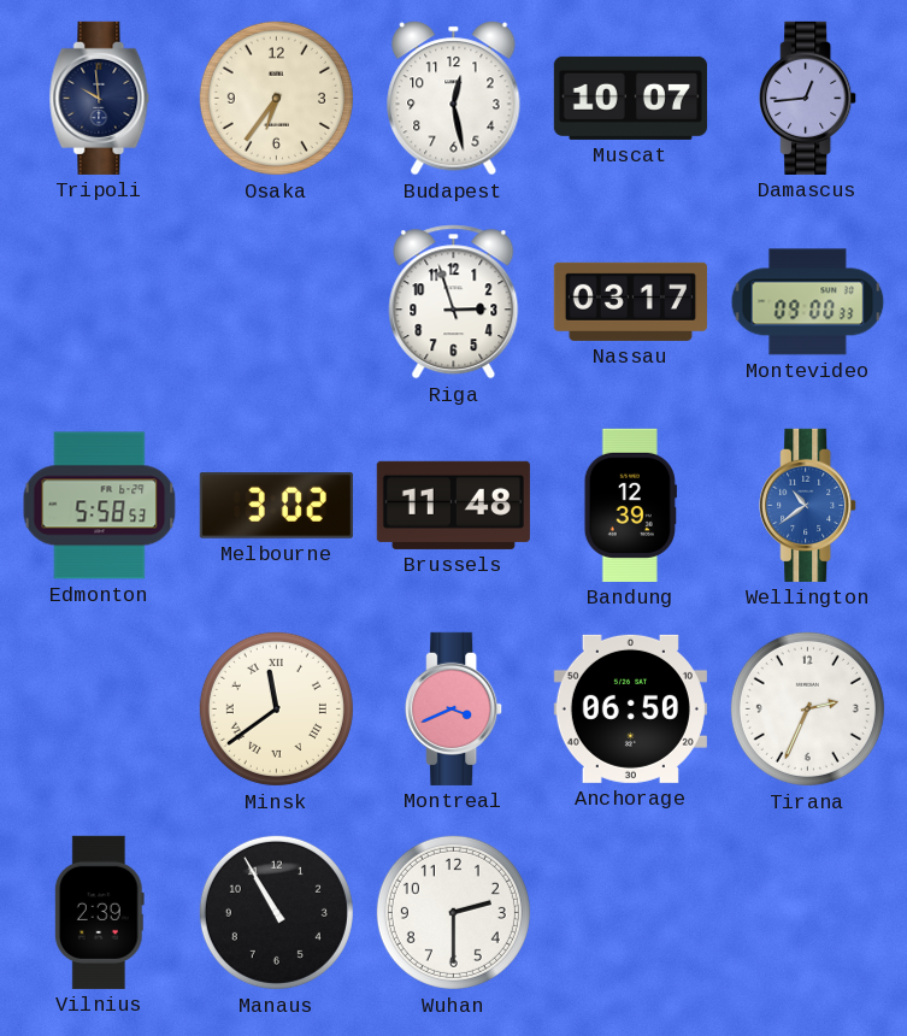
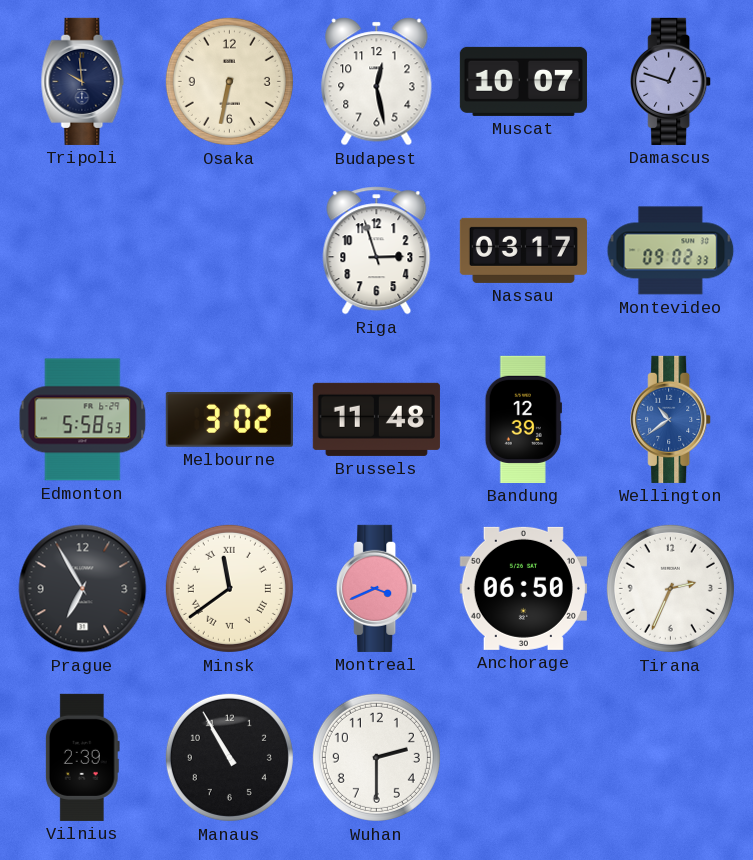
Osaka: 6:36 -> 6:32
Damascus: 12:44 -> 12:48
Montevideo: 09:00 -> 09:02
Prague: none -> 6:55
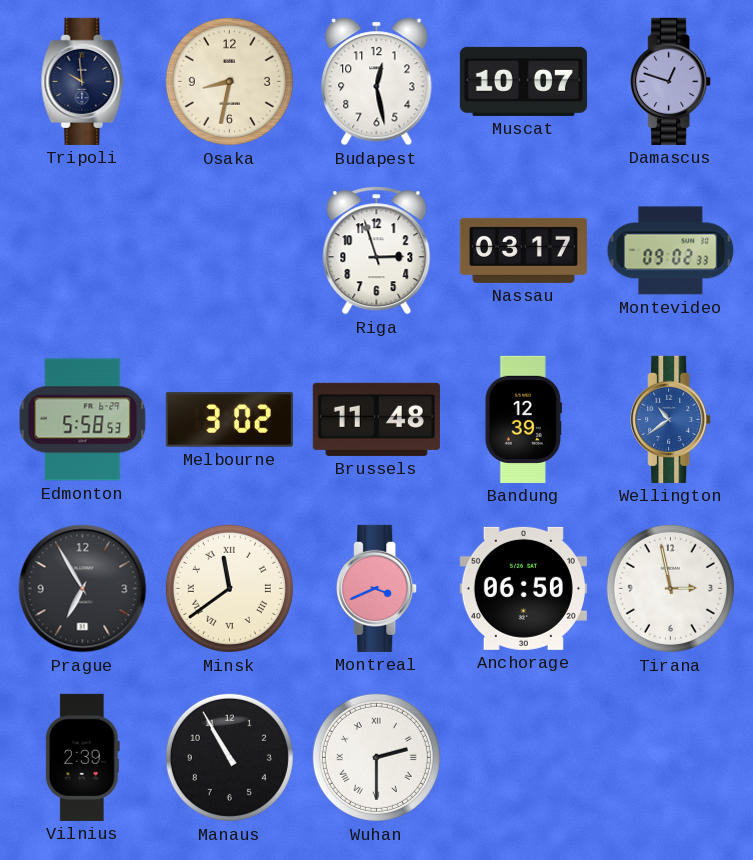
Osaka: 6:32 -> 8:32
Tirana: 2:34 -> 2:58
Wuhan numerals: Arabic -> Roman
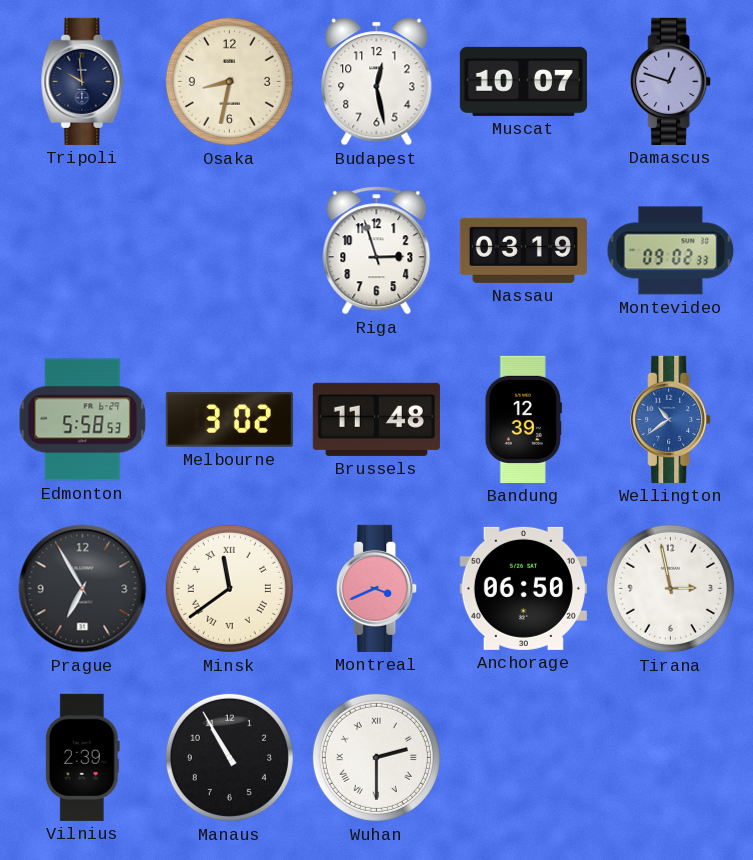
Nassau: 03:17 -> 03:19
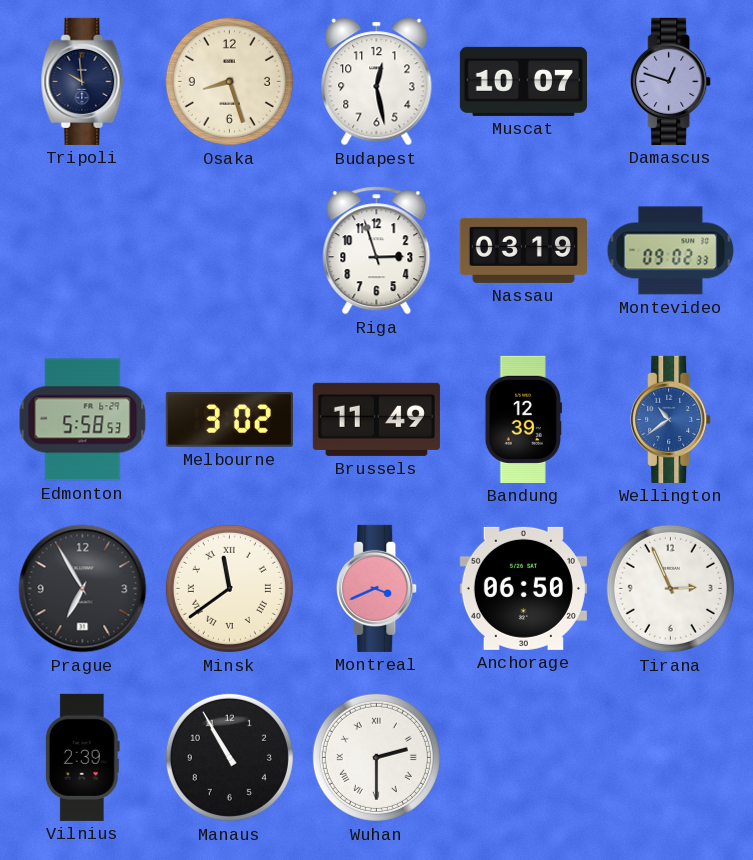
Osaka: 8:32 -> 8:27
Brussels: 11:48 -> 11:49
Tirana: 2:58 -> 2:56
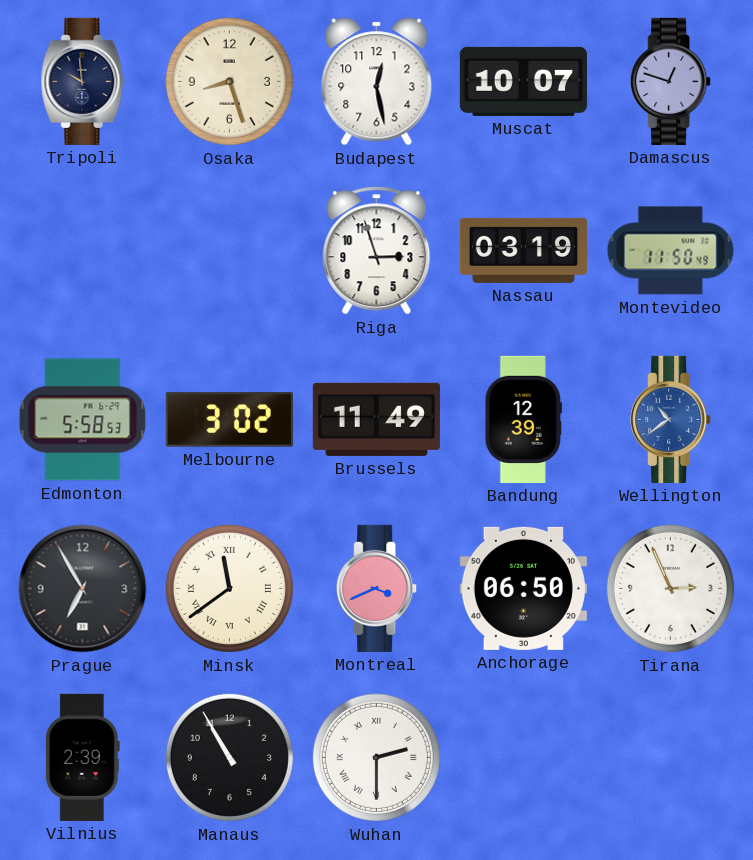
Montevideo: 09:02 -> 11:50
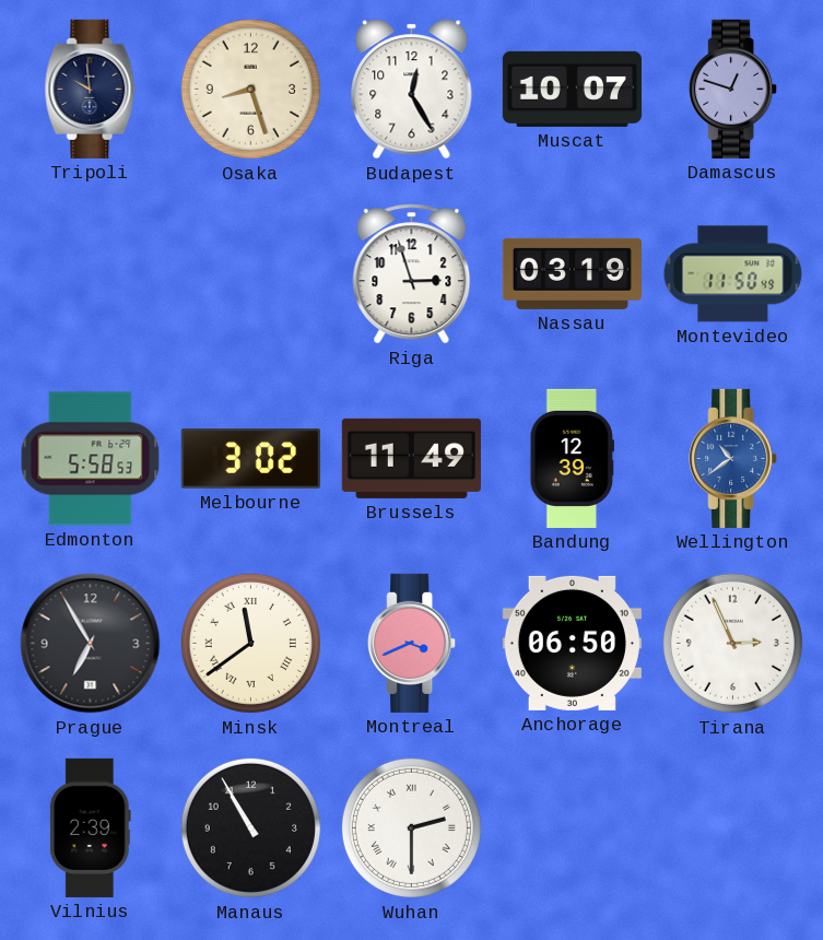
Budapest: 12:28 -> 12:25
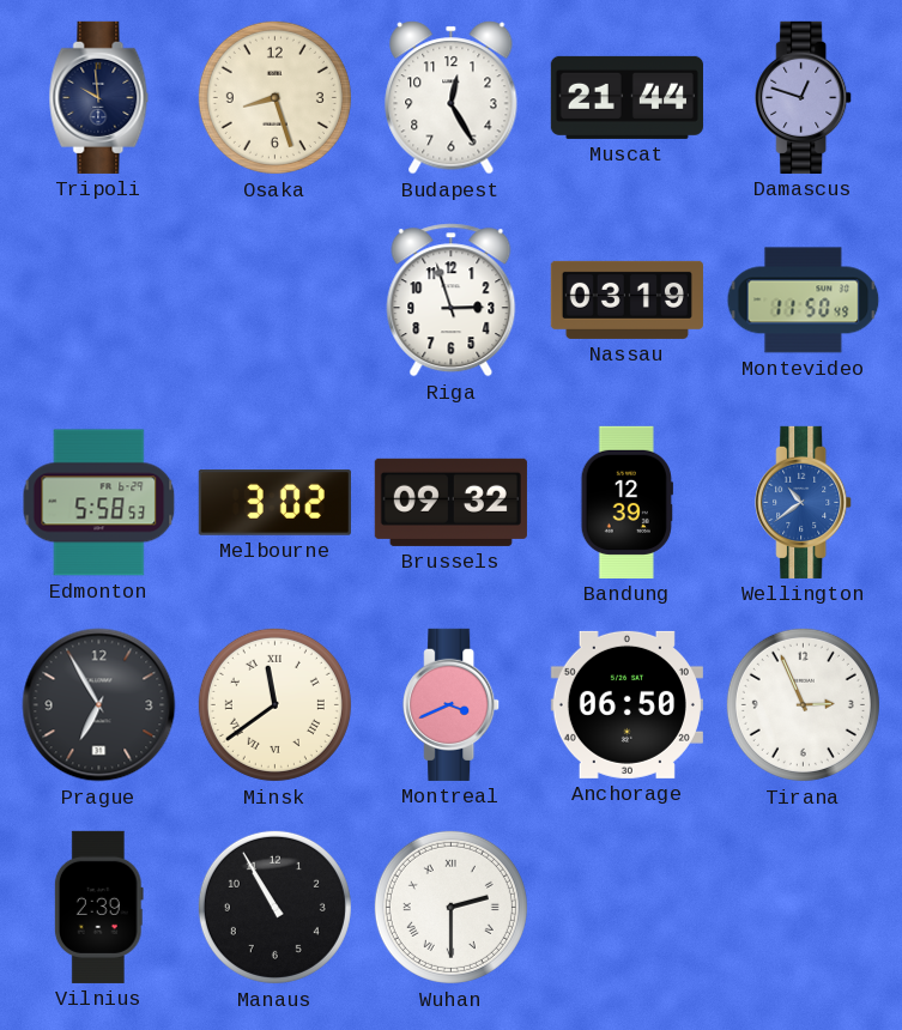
Muscat: 10:07 -> 21:44
Brussels: 11:49 -> 09:32
